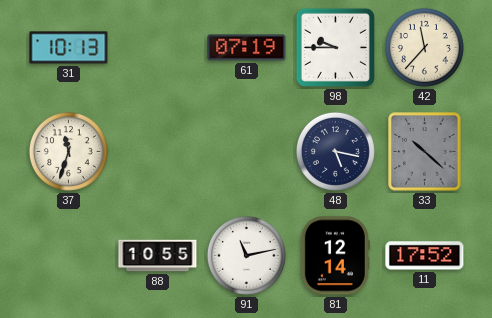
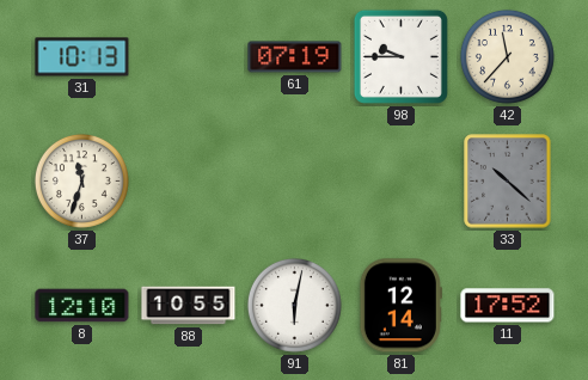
48: 5:17 -> none
8: none -> 12:10
91: 11:13 -> 6:02
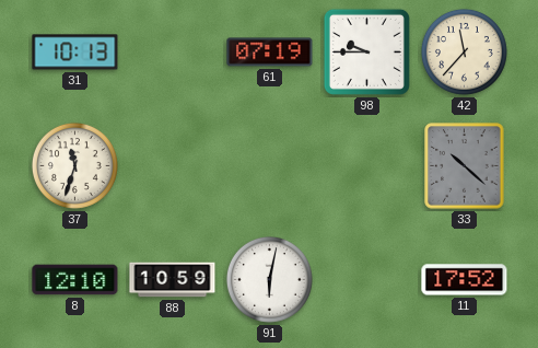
88: 10:55 -> 10:59
81: 12:14 -> none
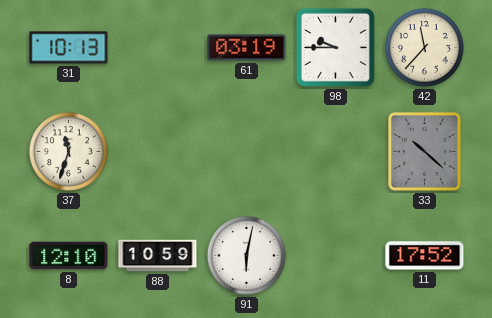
61: 07:19 -> 03:19
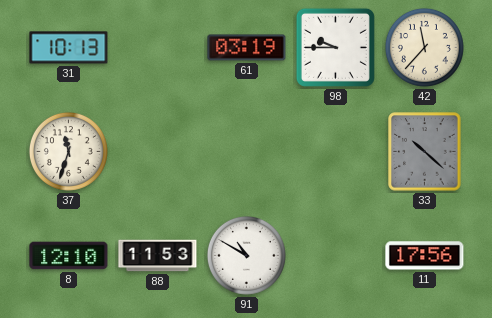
88: 10:59 -> 11:53
91: 6:02 -> 10:50
11: 17:52 -> 17:56
